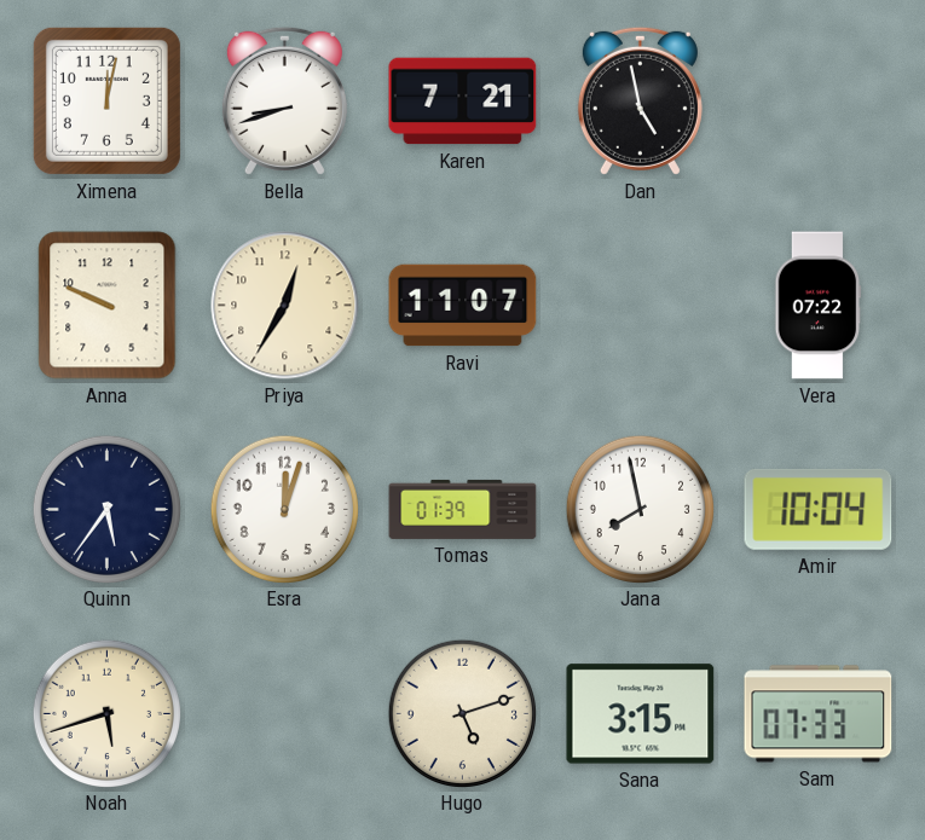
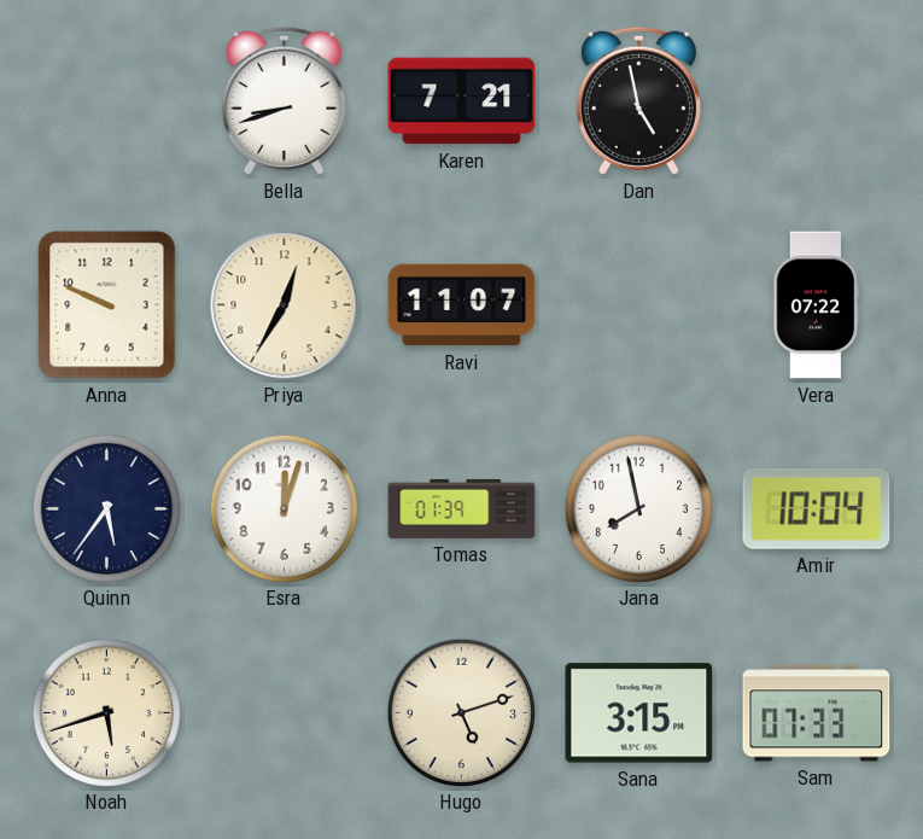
Ximena: 12:02 -> none
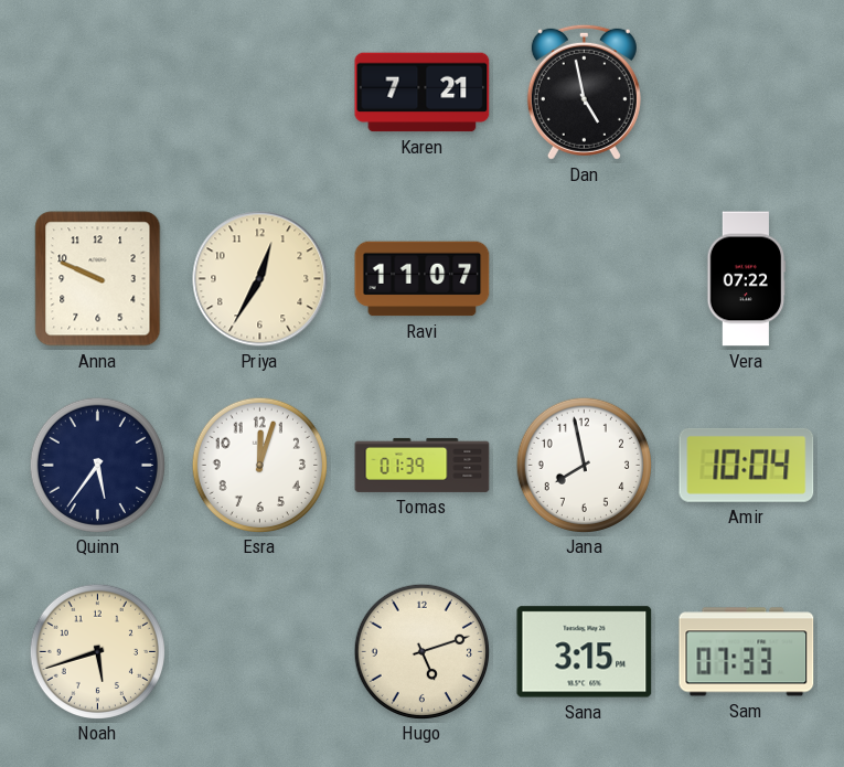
Bella: 8:42 -> none
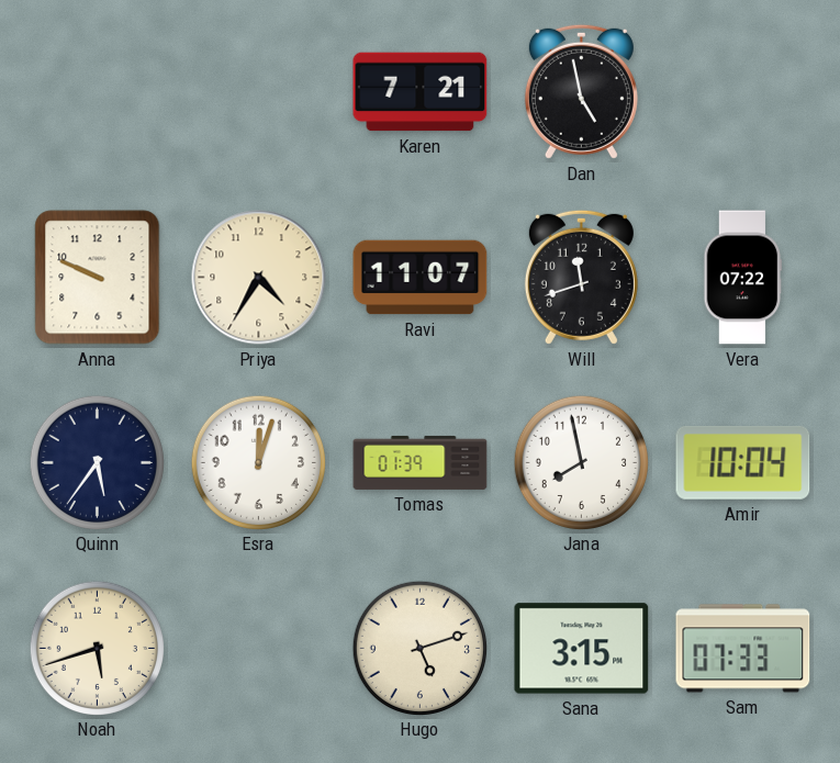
Priya: 12:35 -> 4:35
Will: none -> 11:42
